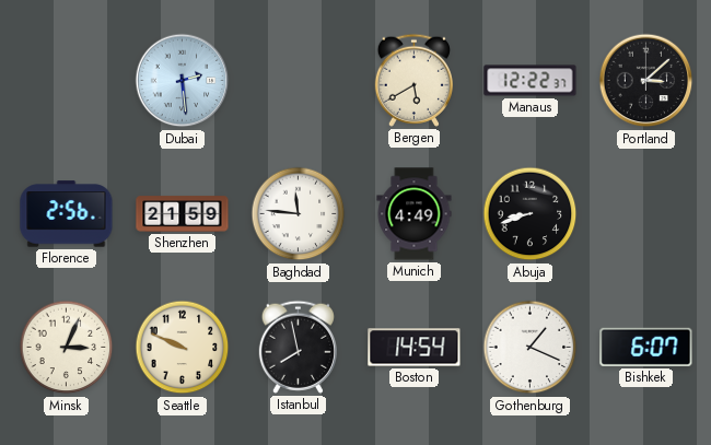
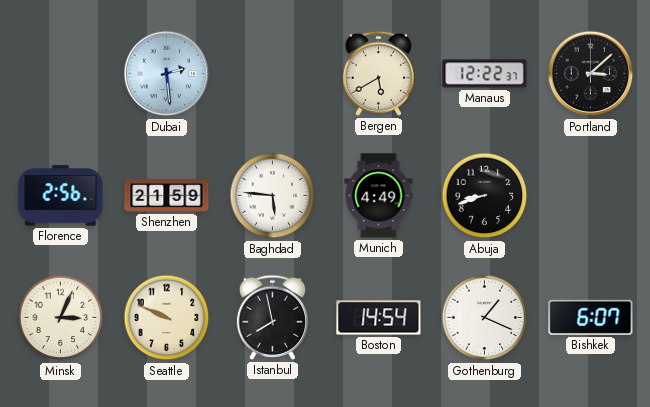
Baghdad: 11:46 -> 5:46
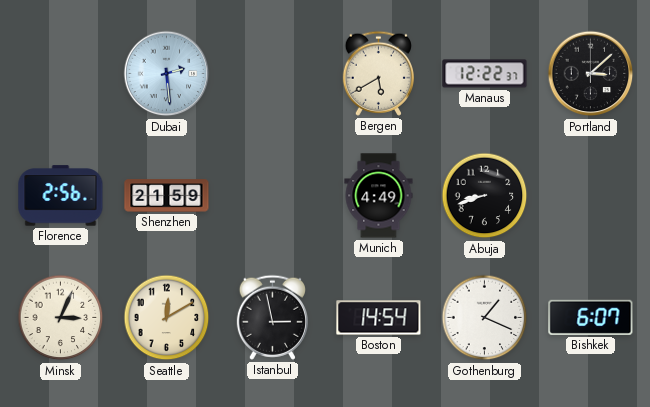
Baghdad: 5:46 -> none
Seattle: 9:49 -> 12:10
Istanbul: 7:58 -> 2:58
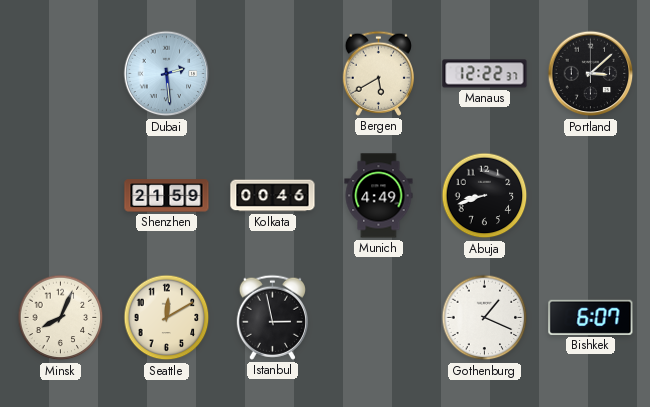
Florence: 2:56 -> none
Kolkata: none -> 00:46
Minsk: 3:04 -> 8:04
Boston: 14:54 -> none
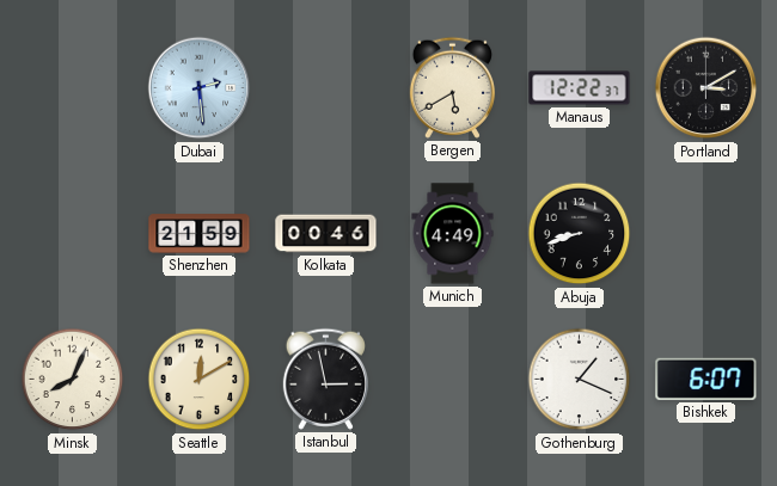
Portland: 3:08 -> 3:10
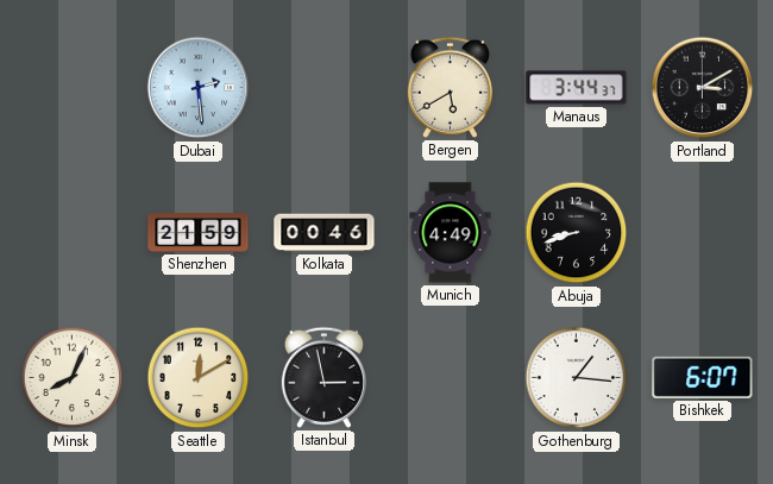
Manaus: 12:22 -> 3:44
Gothenburg: 1:19 -> 1:16
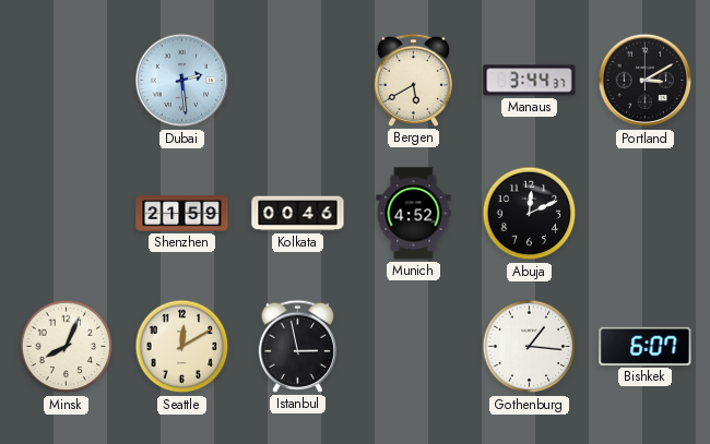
Munich: 4:49 -> 4:52
Abuja: 8:42 -> 12:11
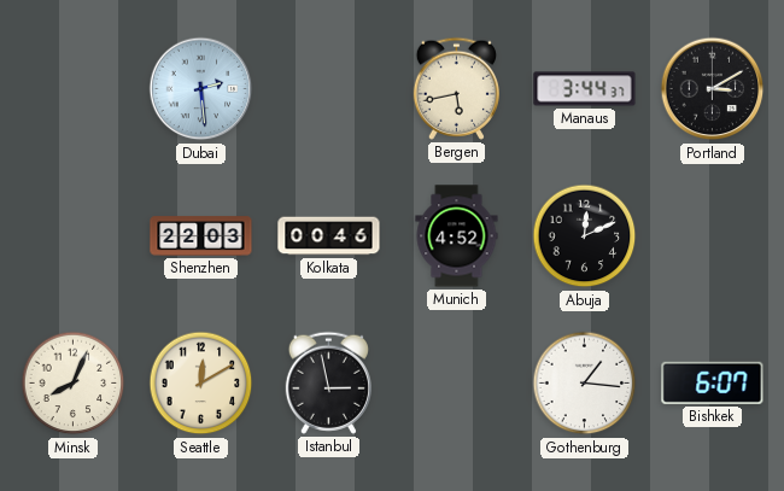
Bergen: 5:40 -> 5:43
Shenzhen: 21:59 -> 22:03
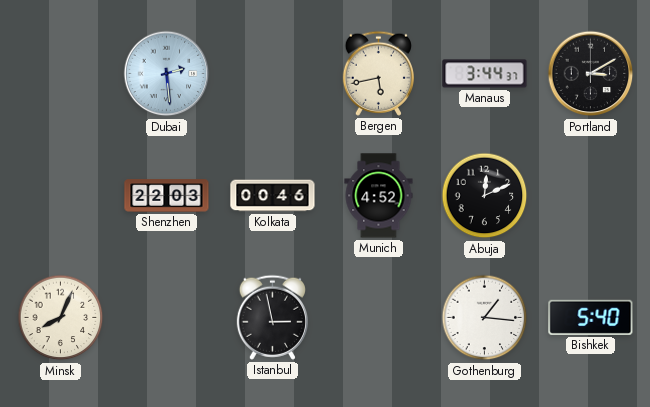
Seattle: 12:10 -> none
Bishkek: 6:07 -> 5:40
